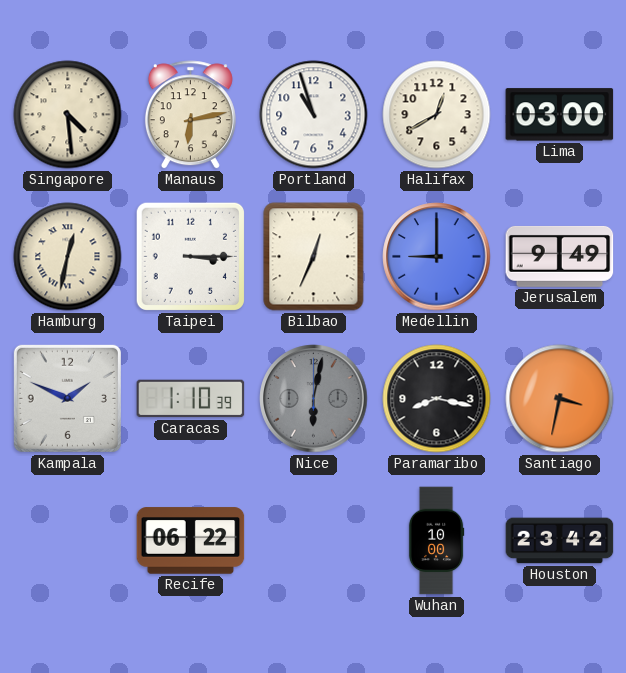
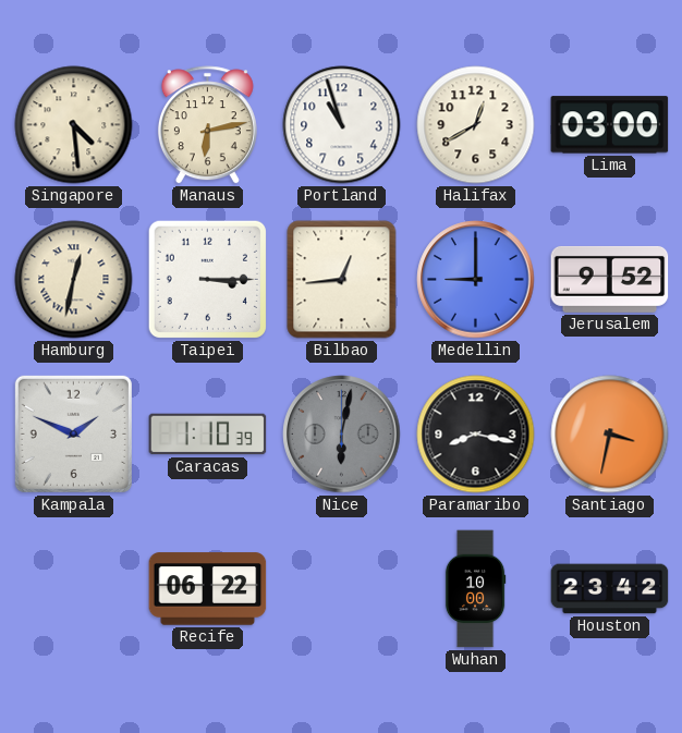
Bilbao: 12:34 -> 12:44
Jerusalem: 9:49 -> 9:52
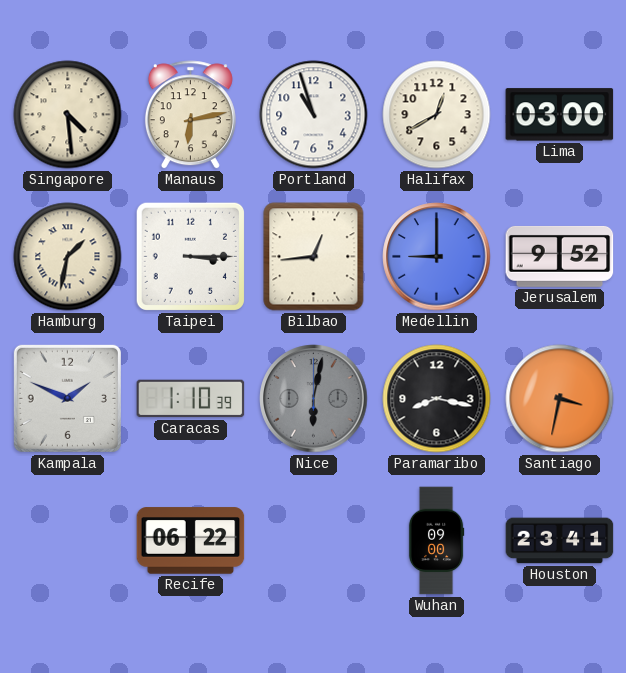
Hamburg: 12:32 -> 1:32
Wuhan: 10:00 -> 09:00
Houston: 23:42 -> 23:41
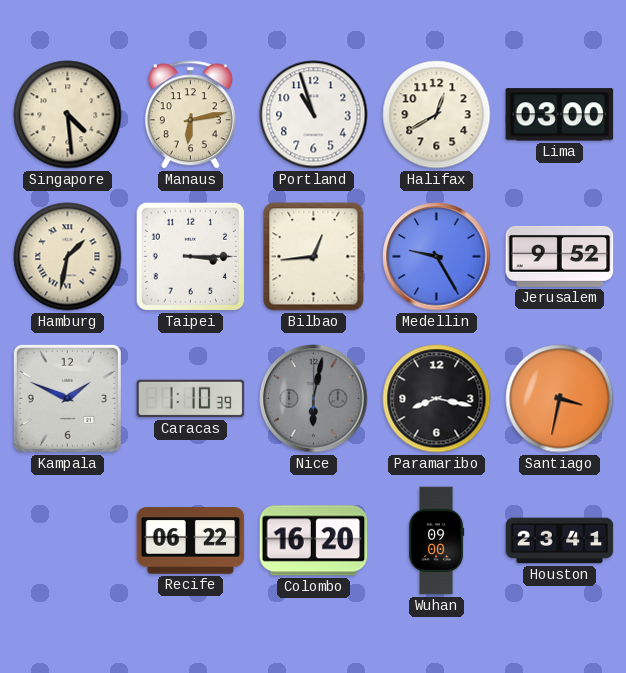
Medellin: 9:00 -> 9:25
Colombo: none -> 16:20
